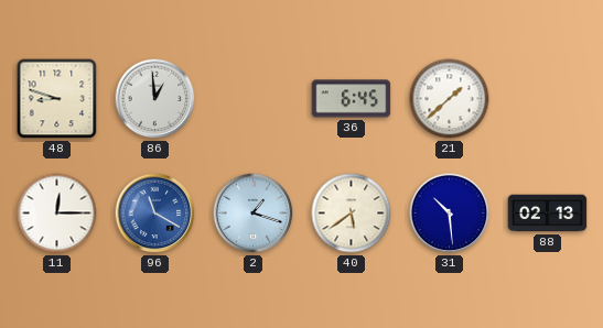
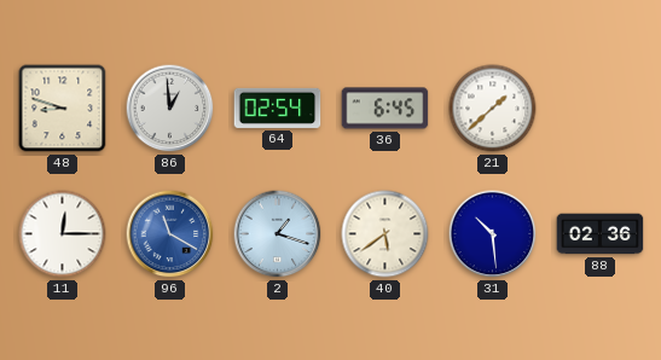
64: none -> 02:54
88: 02:13 -> 02:36
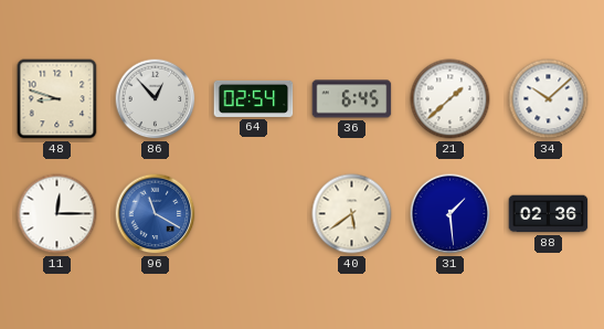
86: 12:59 -> 12:53
34: none -> 10:08
2: 1:18 -> none
31: 10:29 -> 1:29
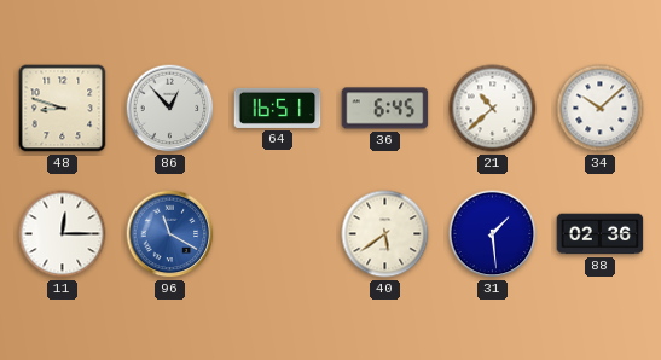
64: 02:54 -> 16:51
21: 1:38 -> 10:38
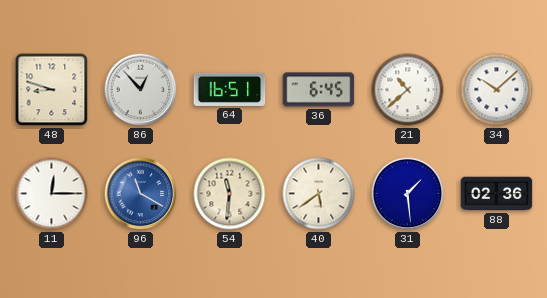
54: none -> 11:31
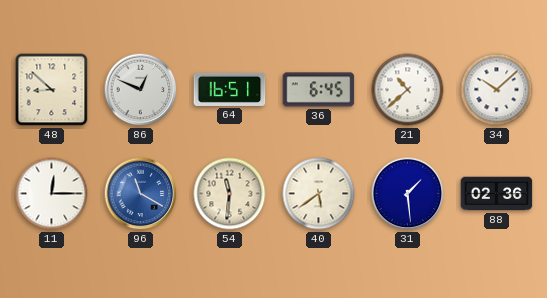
48: 8:48 -> 8:52
86: 12:53 -> 12:49
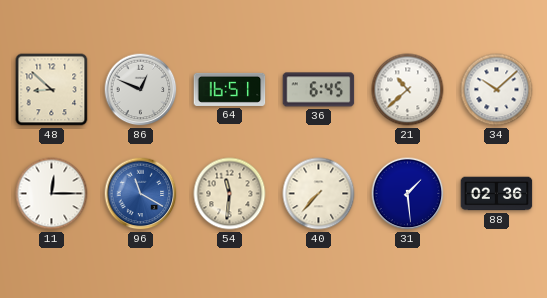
40: 5:39 -> 7:37
